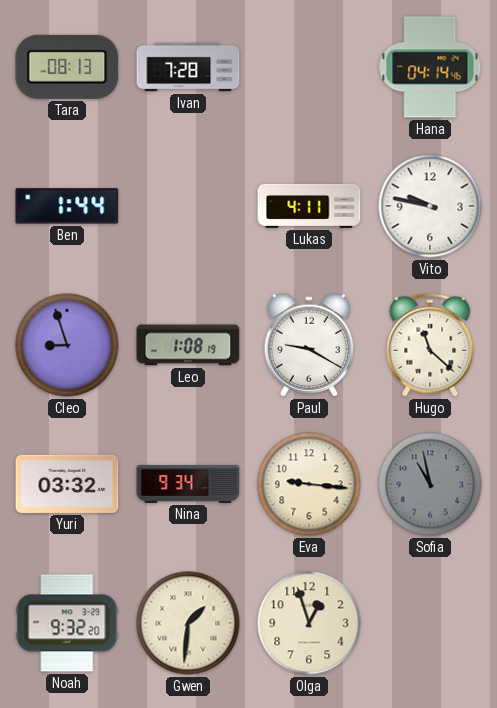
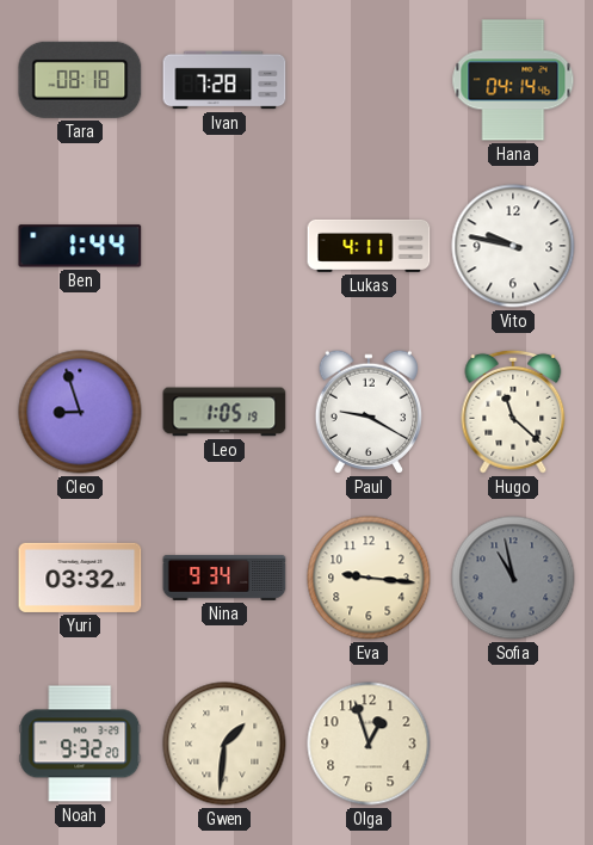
Tara: 08:13 -> 08:18
Leo: 1:08 -> 1:05
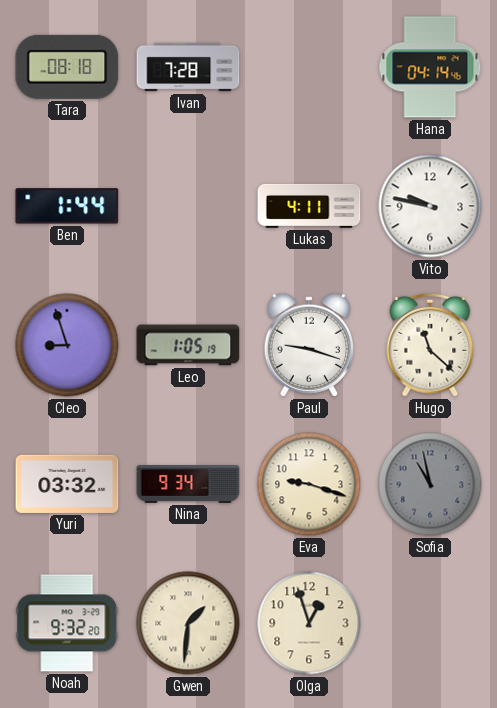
Paul: 9:20 -> 9:18
Eva: 9:16 -> 9:18
